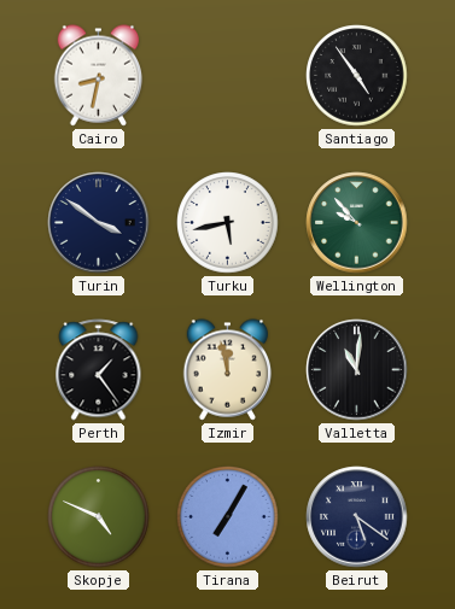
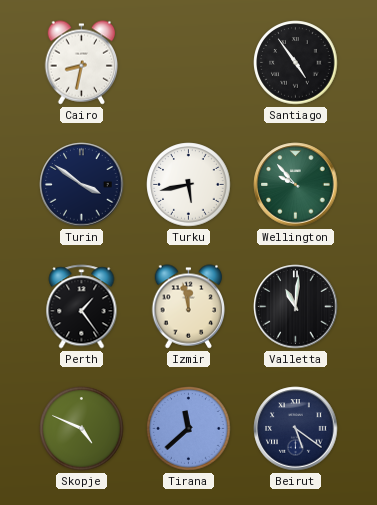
Tirana: 7:05 -> 11:38
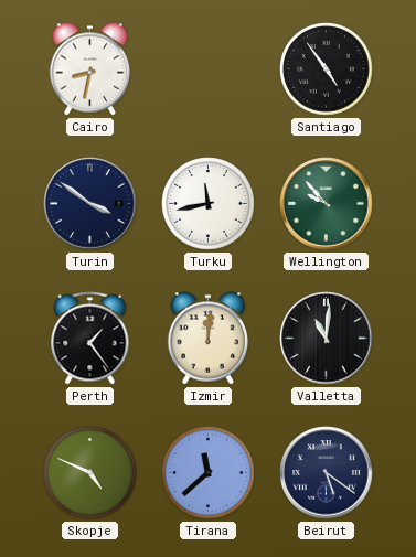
Turku: 5:43 -> 11:43
Izmir: 11:58 -> 12:01
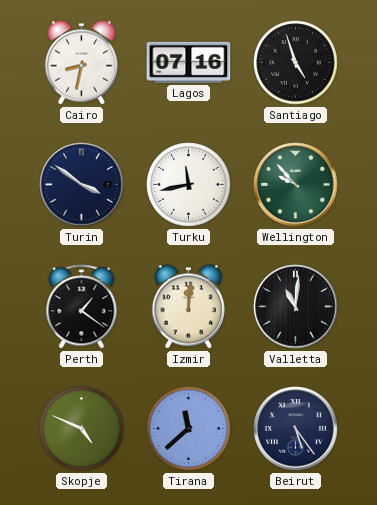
Lagos: none -> 07:16
Santiago: 4:54 -> 4:57
Perth: 1:24 -> 1:21
Beirut: 5:21 -> 5:24
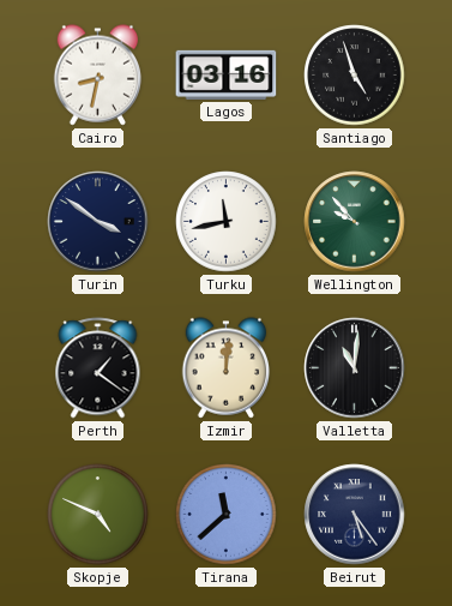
Lagos: 07:16 -> 03:16
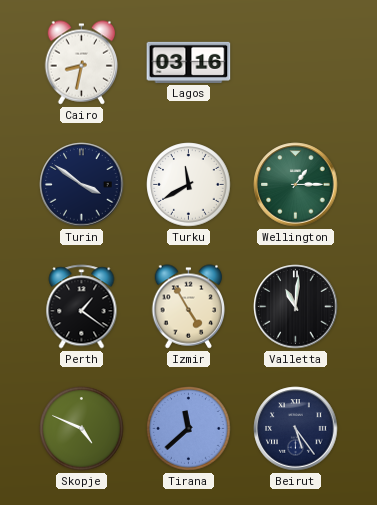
Santiago: 4:57 -> none
Turku: 11:43 -> 11:40
Wellington: 9:53 -> 1:15
Izmir: 12:01 -> 4:55
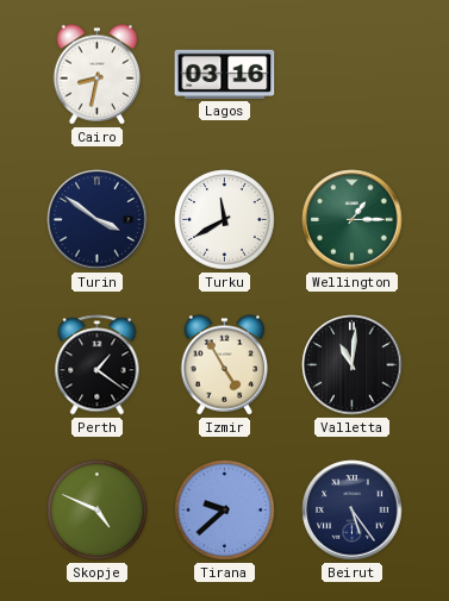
Tirana: 11:38 -> 9:38
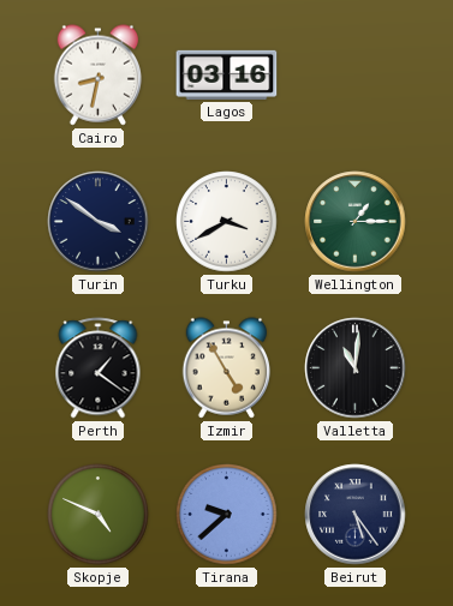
Turku: 11:40 -> 3:40
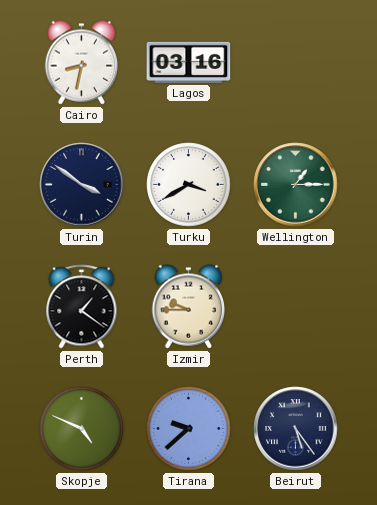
Izmir: 4:55 -> 9:45
Valletta: 11:01 -> none
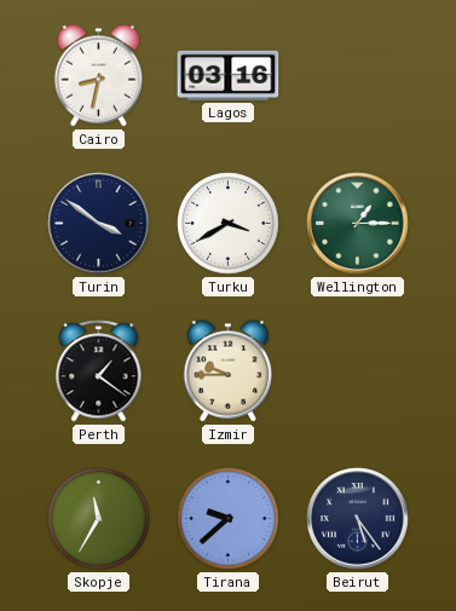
Skopje: 4:49 -> 11:35
